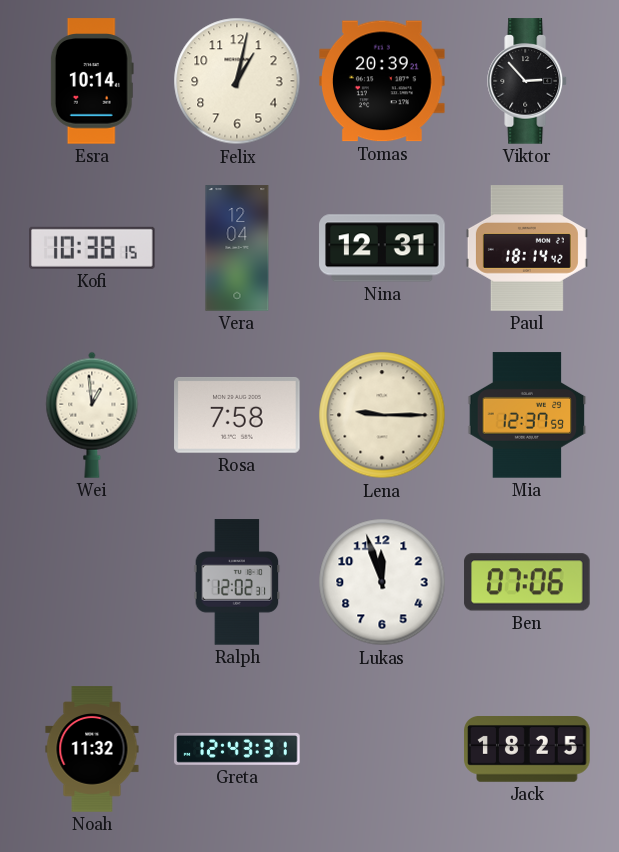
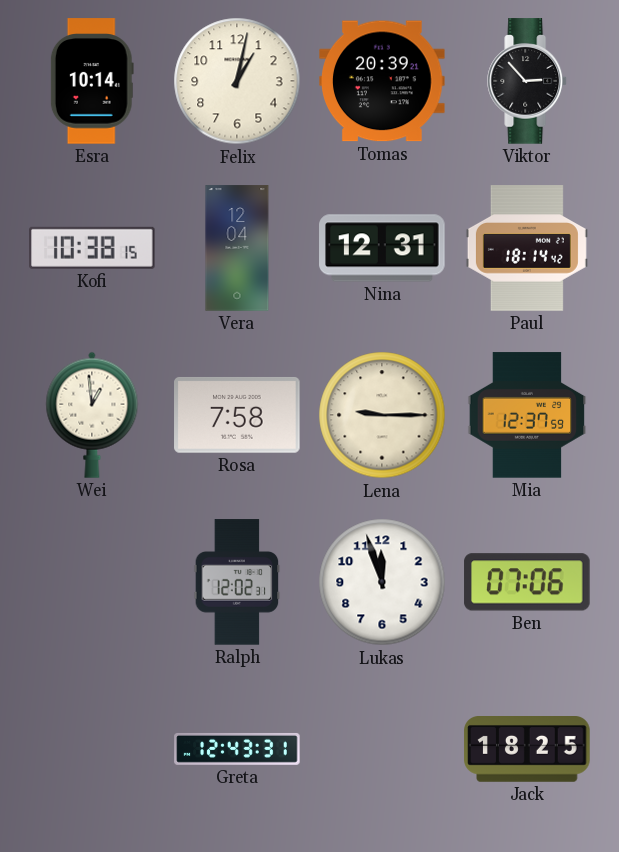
Noah: 11:32 -> none
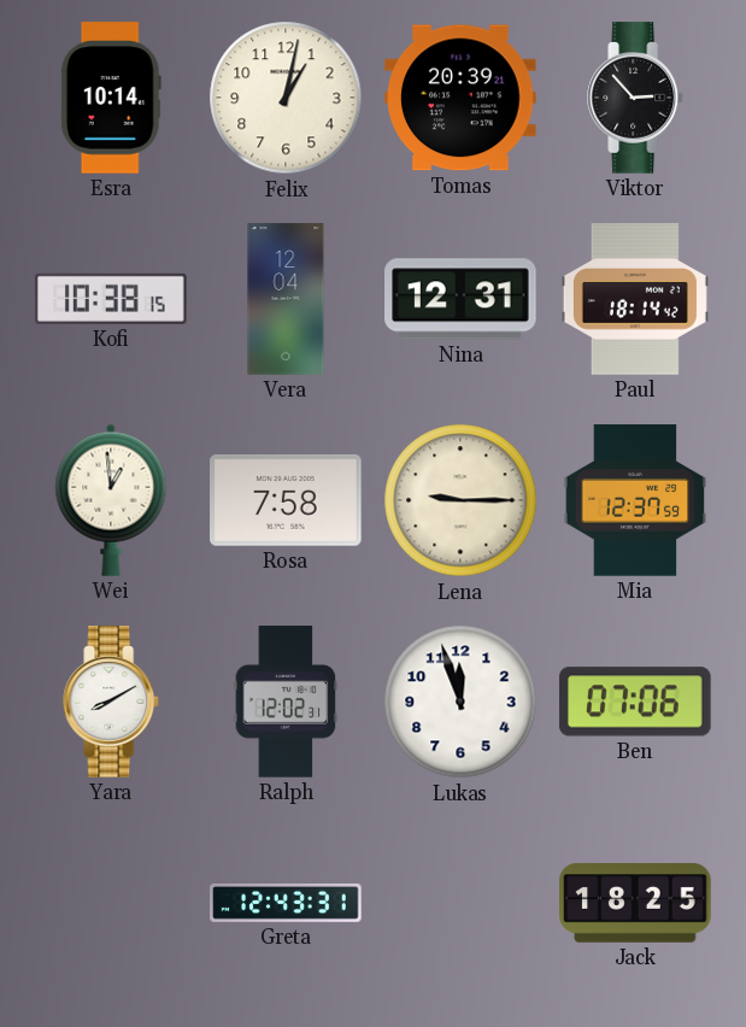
Yara: none -> 8:10
